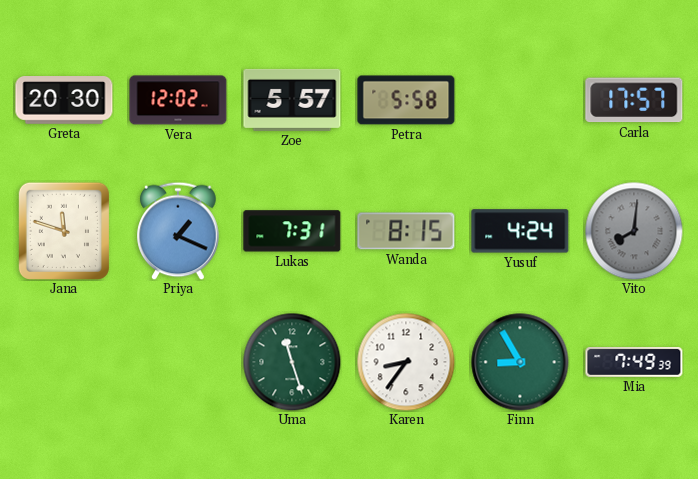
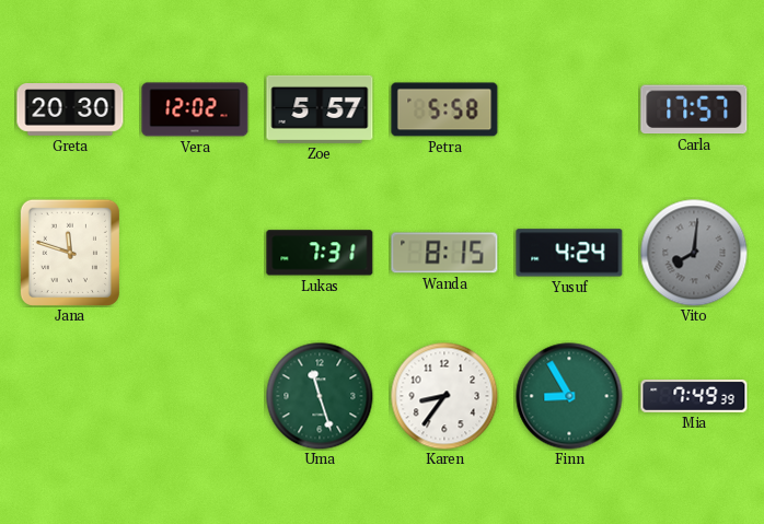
Priya: 1:19 -> none
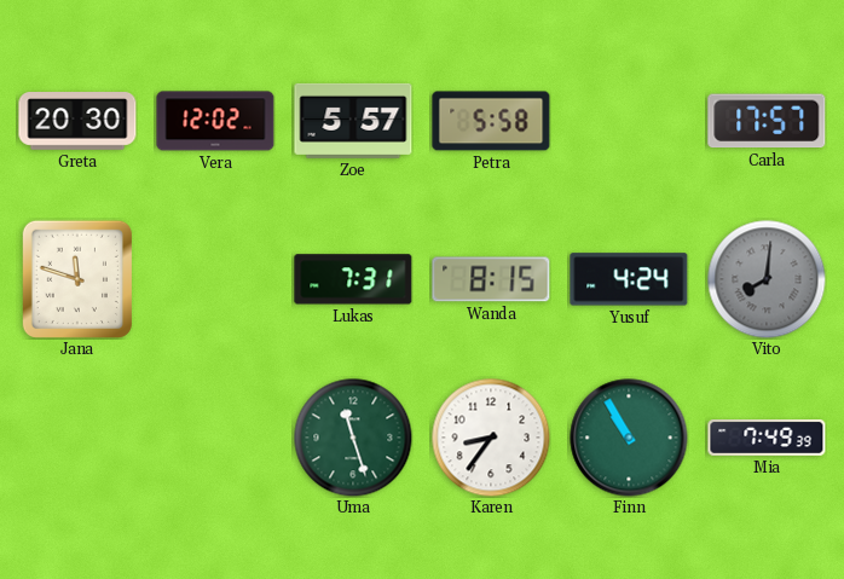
Finn: 8:55 -> 10:55
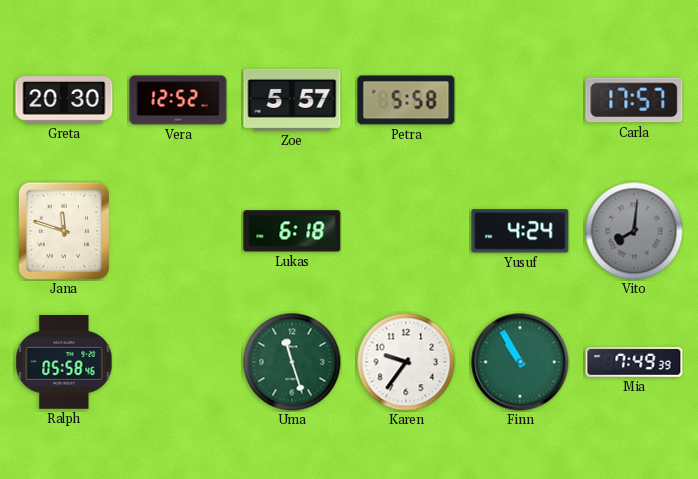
Vera: 12:02 -> 12:52
Lukas: 7:31 -> 6:18
Wanda: 8:15 -> none
Ralph: none -> 05:58
Karen: 8:36 -> 9:36
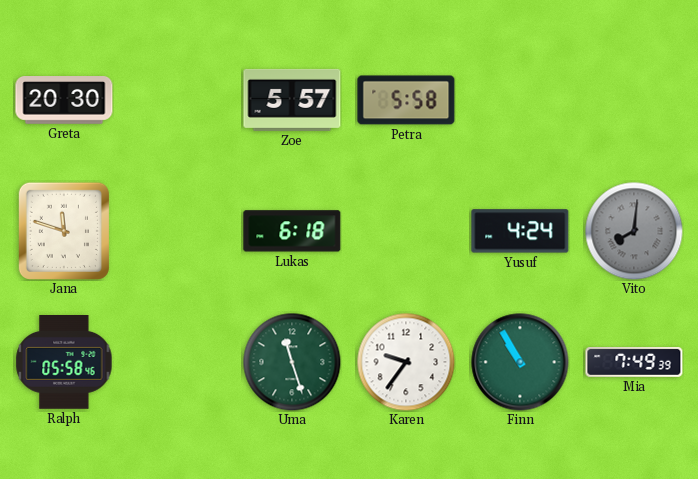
Vera: 12:52 -> none
Carla: 17:57 -> none
